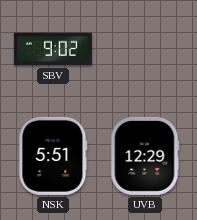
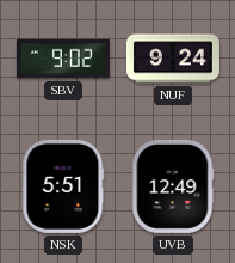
NUF: none -> 9:24
UVB: 12:29 -> 12:49
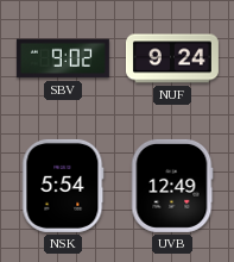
NSK: 5:51 -> 5:54
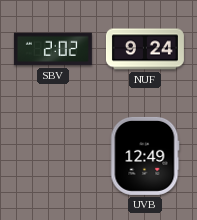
SBV: 9:02 -> 2:02
NSK: 5:54 -> none
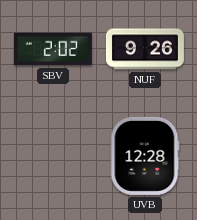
NUF: 9:24 -> 9:26
UVB: 12:49 -> 12:28
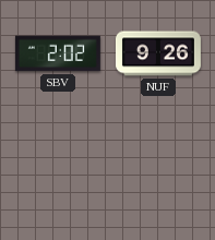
UVB: 12:28 -> none
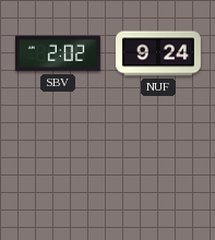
NUF: 9:26 -> 9:24
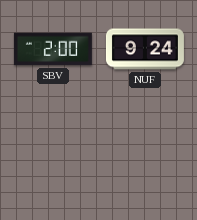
SBV: 2:02 -> 2:00
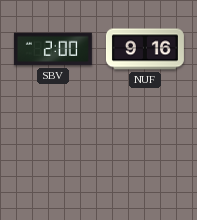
NUF: 9:24 -> 9:16
